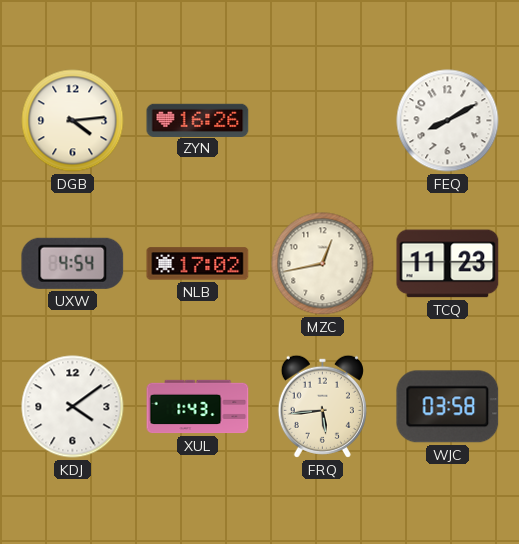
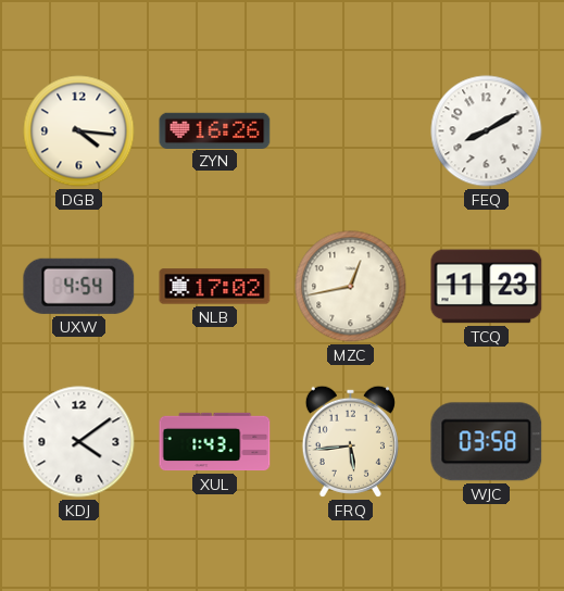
DGB: 4:14 -> 4:16
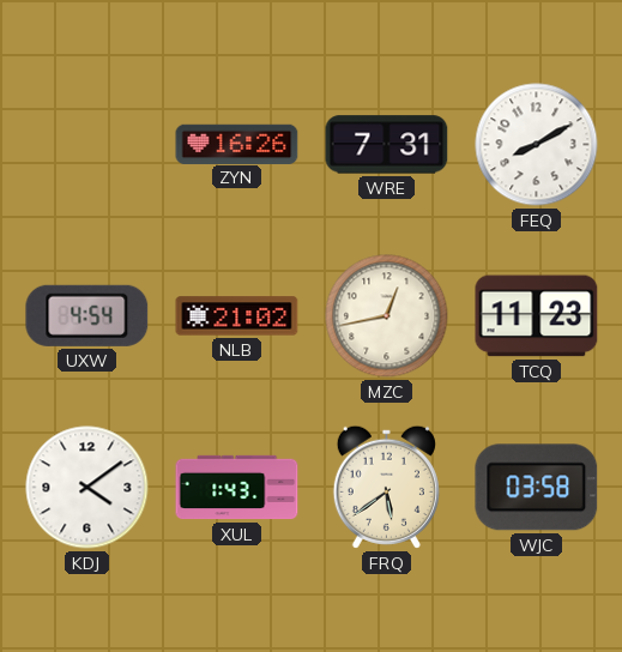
DGB: 4:16 -> none
WRE: none -> 7:31
NLB: 17:02 -> 21:02
FRQ: 5:44 -> 5:39
